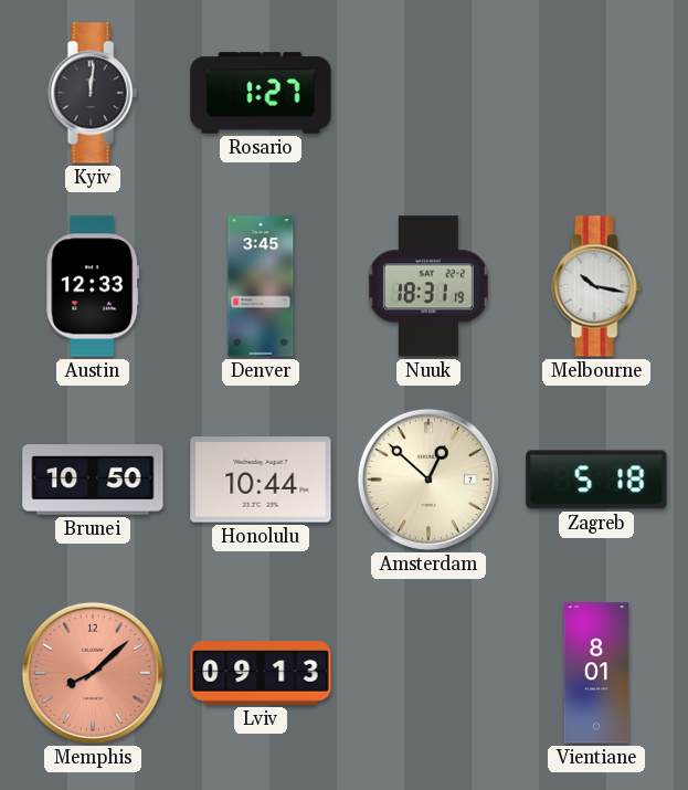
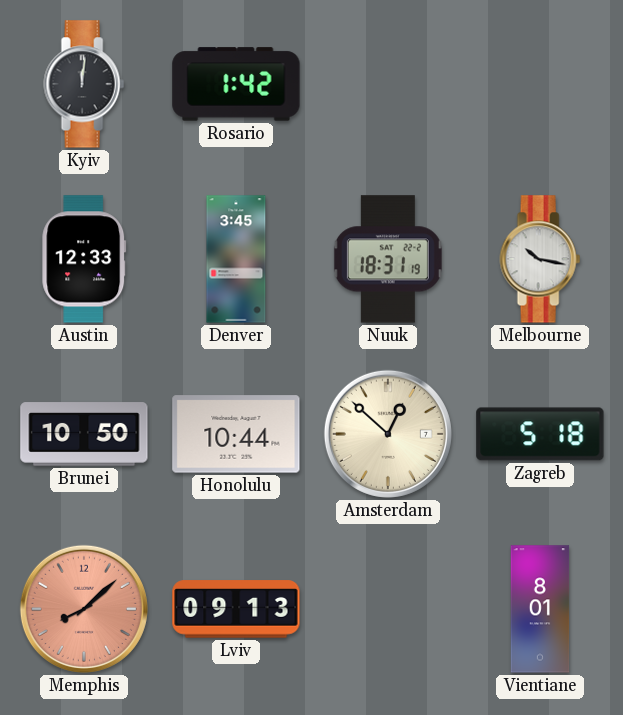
Rosario: 1:27 -> 1:42
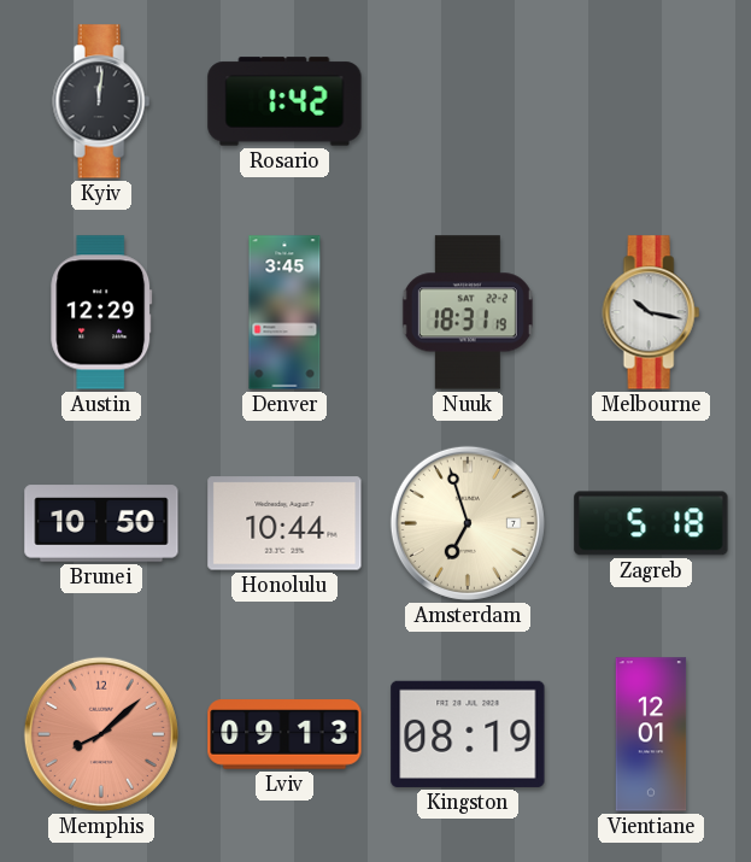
Austin: 12:33 -> 12:29
Amsterdam: 12:52 -> 6:57
Kingston: none -> 08:19
Vientiane: 8:01 -> 12:01
